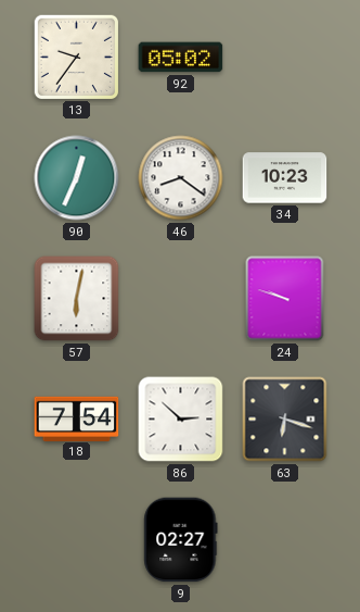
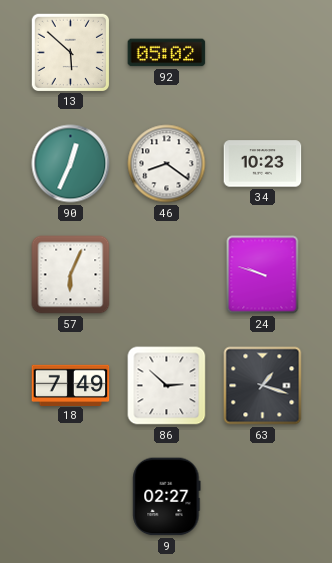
13: 9:36 -> 5:52
57: 6:02 -> 6:04
18: 7:54 -> 7:49
63: 6:18 -> 1:18
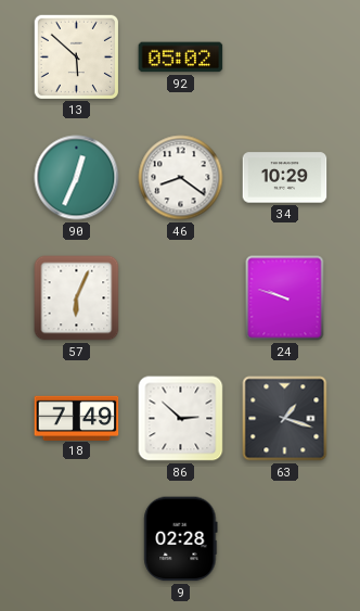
34: 10:23 -> 10:29
9: 02:27 -> 02:28
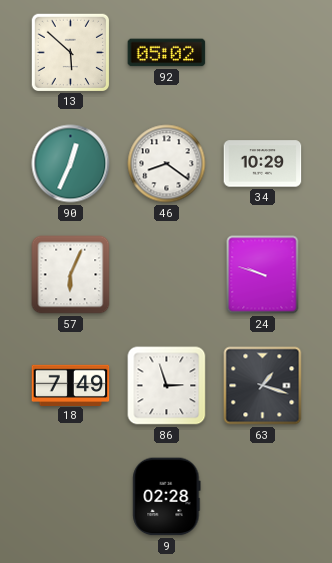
86: 2:52 -> 2:57
